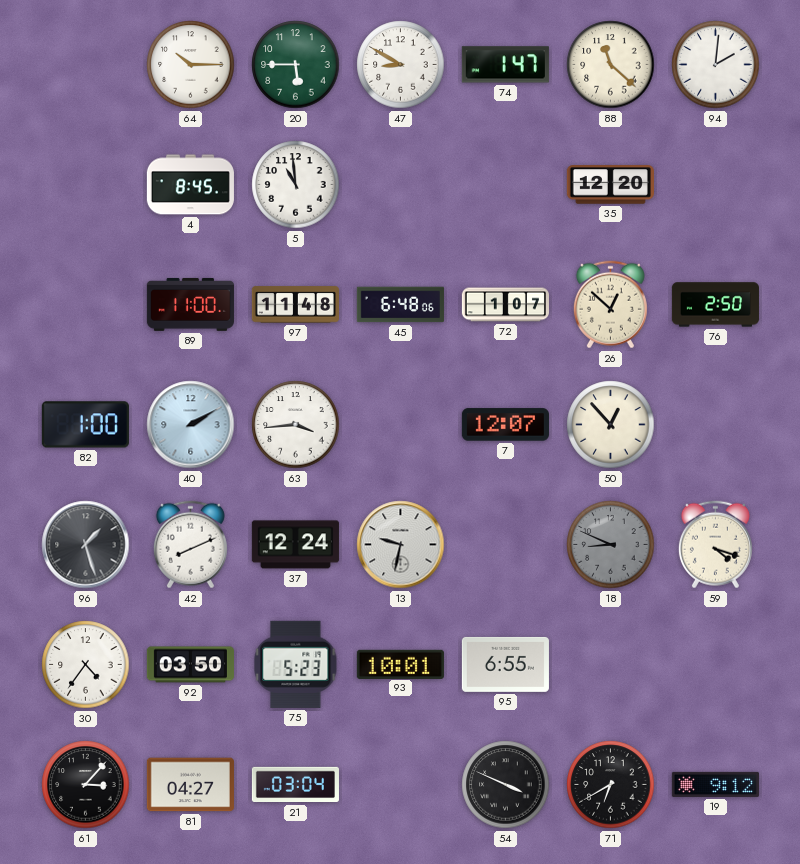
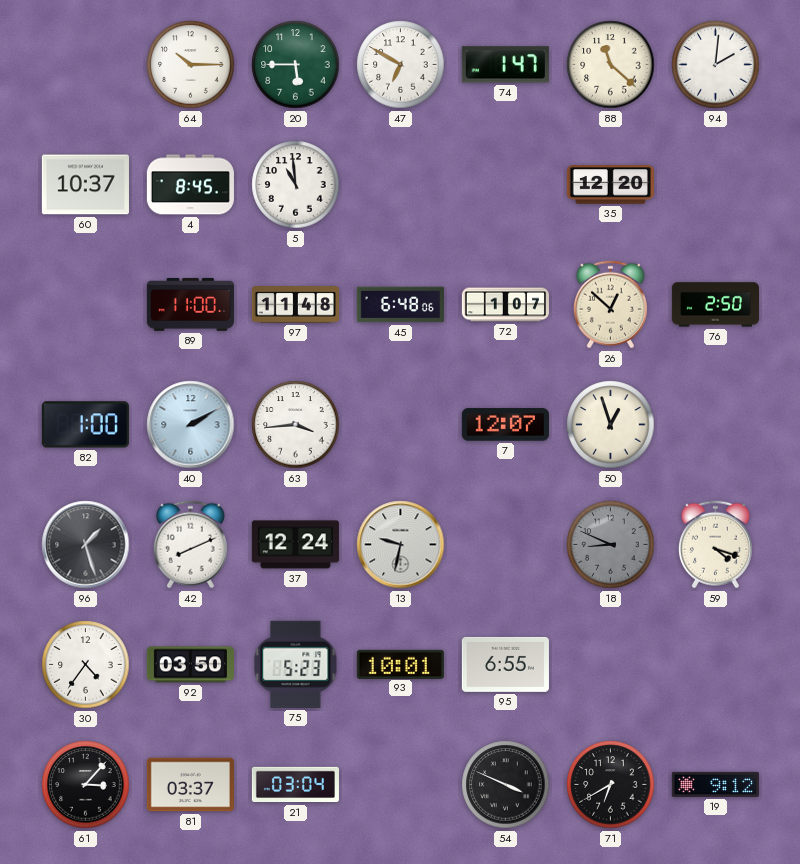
47: 8:50 -> 6:50
60: none -> 10:37
50: 12:53 -> 12:57
81: 04:27 -> 03:37
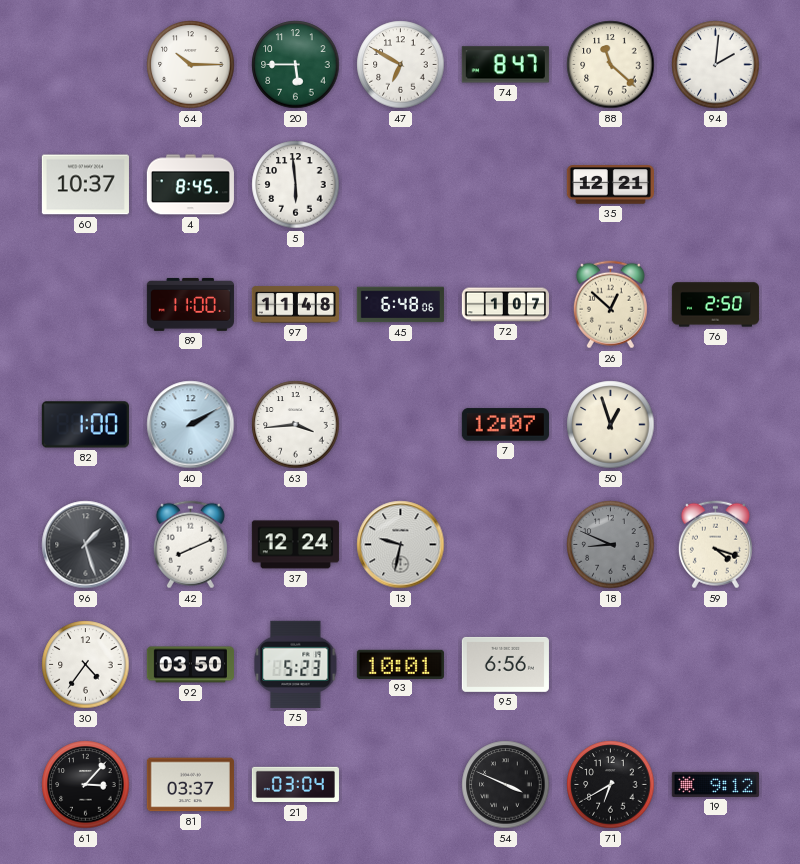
74: 1:47 -> 8:47
5: 10:59 -> 5:59
35: 12:20 -> 12:21
95: 6:55 -> 6:56
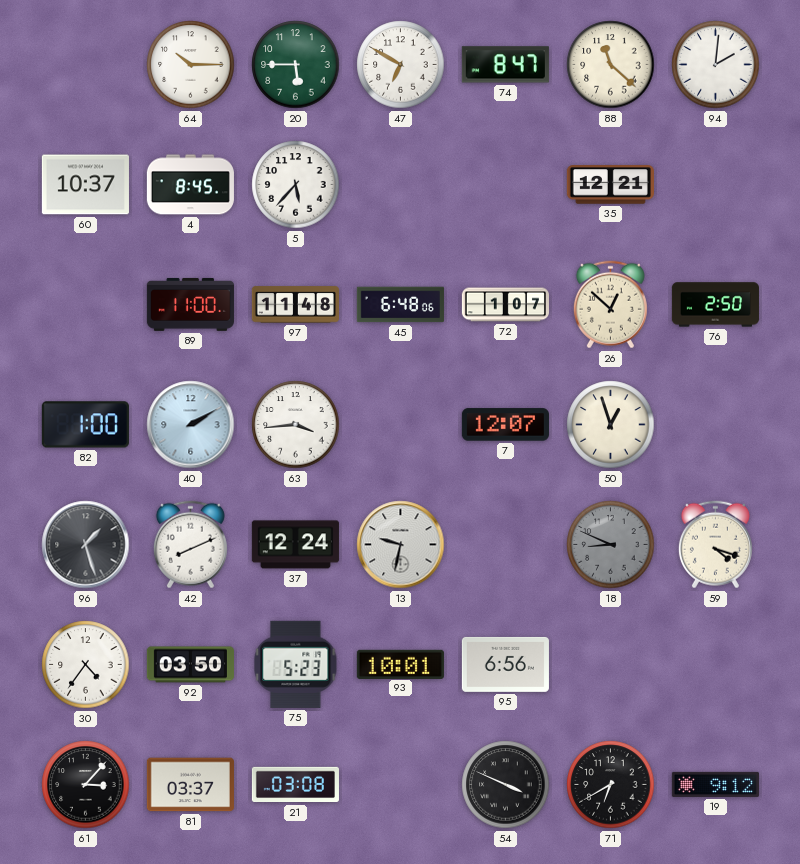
5: 5:59 -> 5:37
21: 03:04 -> 03:08
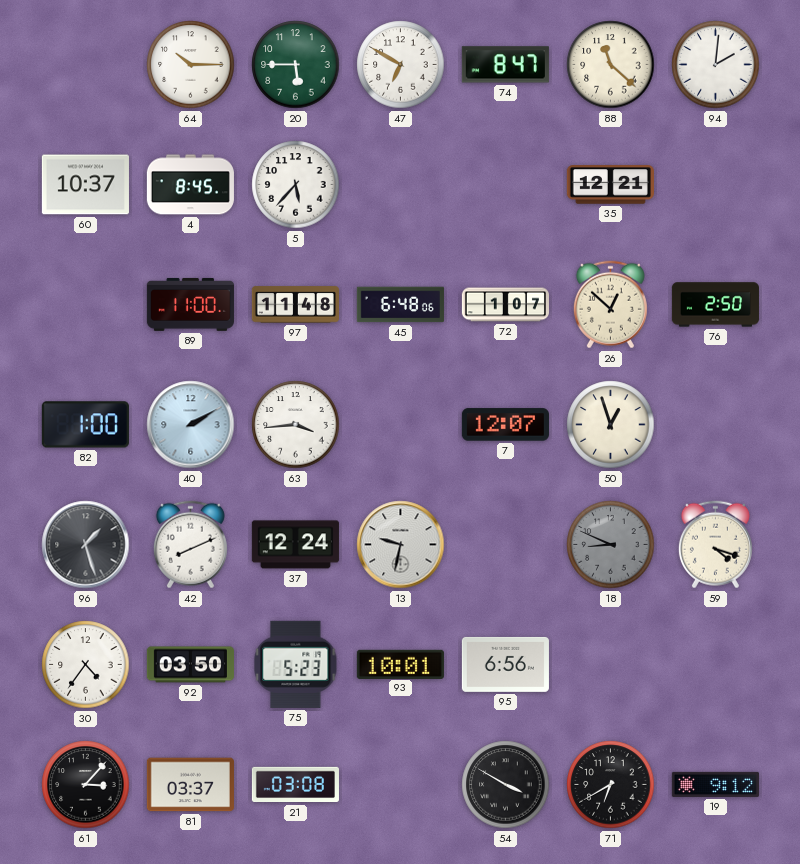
54: 3:49 -> 3:50
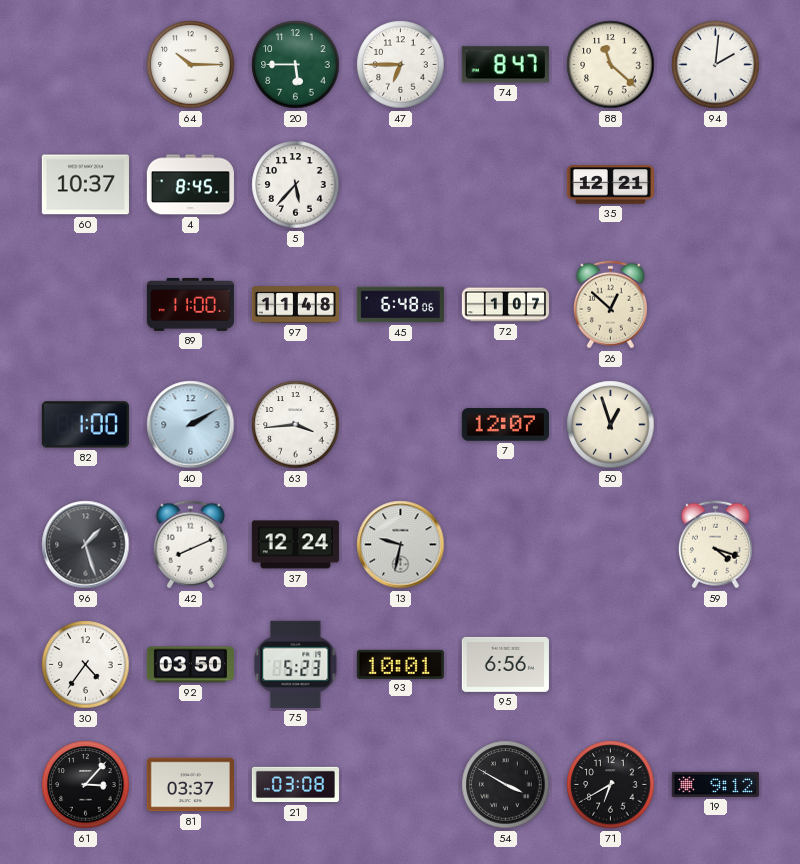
47: 6:50 -> 6:45
76: 2:50 -> none
18: 8:49 -> none
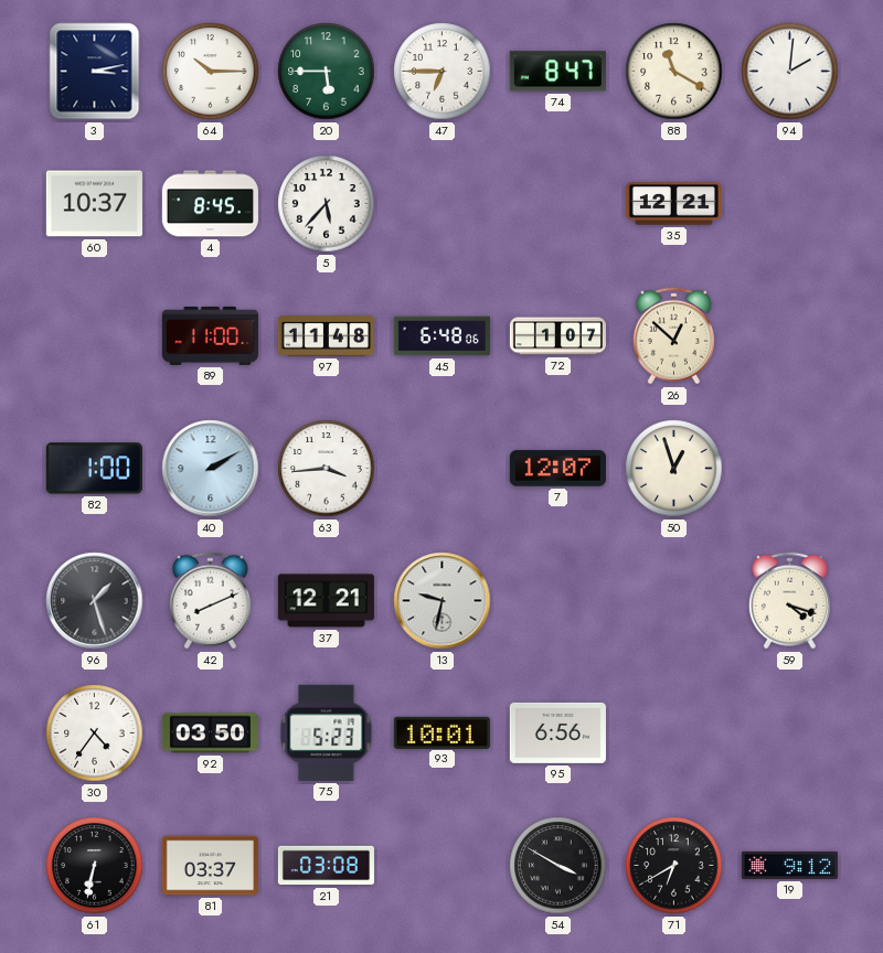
3: none -> 3:13
88: 11:22 -> 11:20
37: 12:24 -> 12:21
61: 3:07 -> 6:32
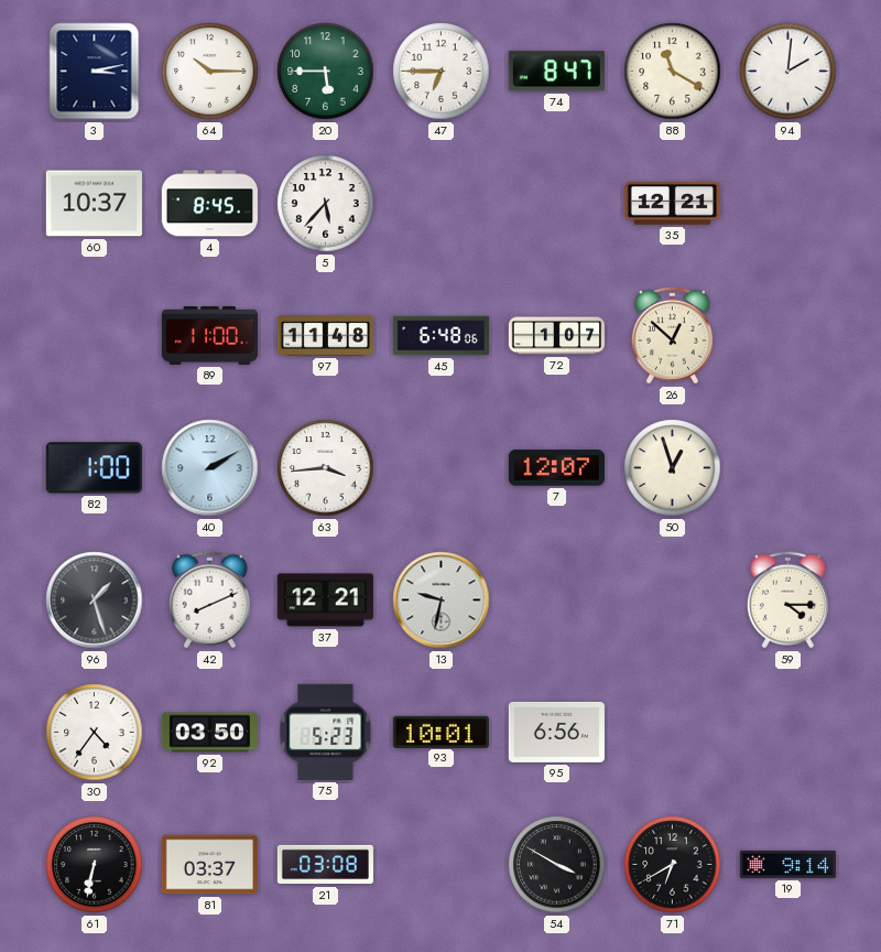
59: 4:18 -> 4:15
19: 9:12 -> 9:14
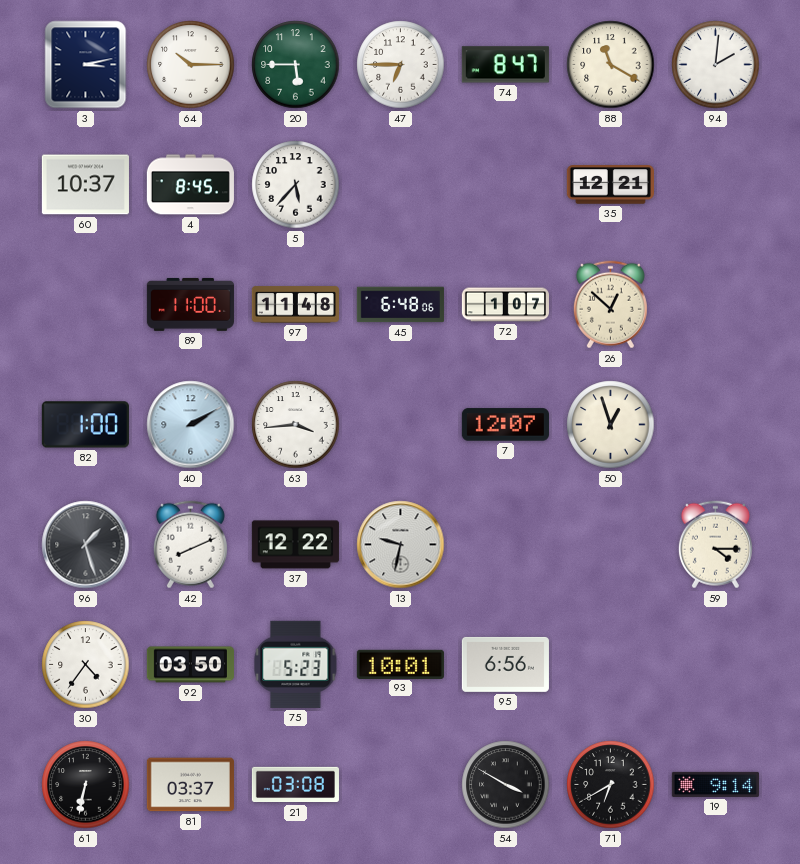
37: 12:21 -> 12:22
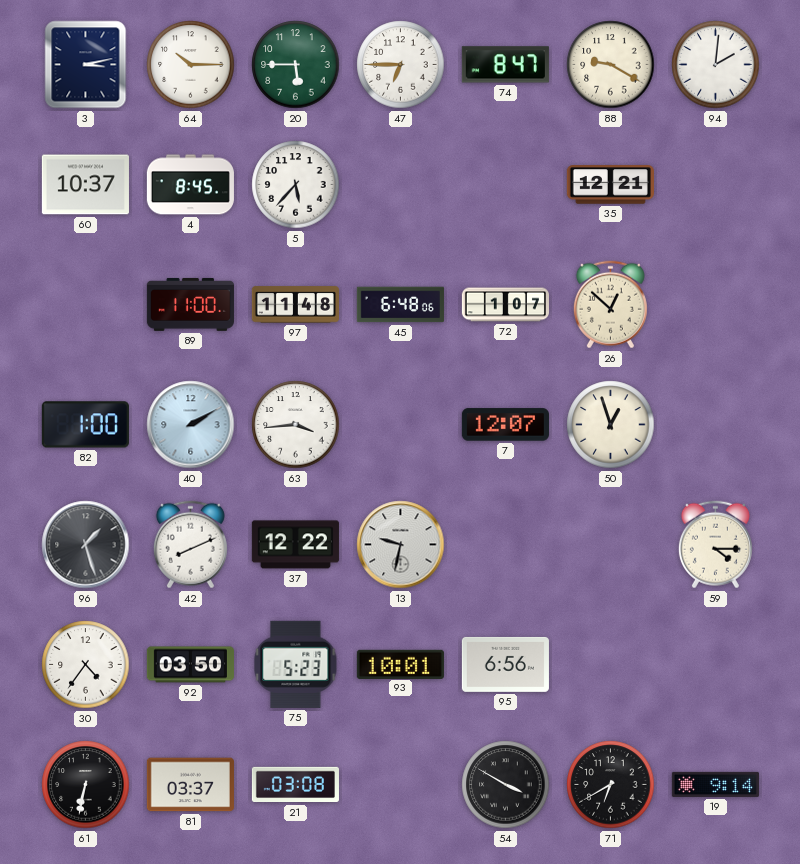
88: 11:20 -> 9:20
